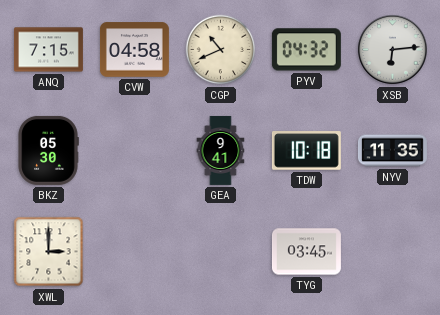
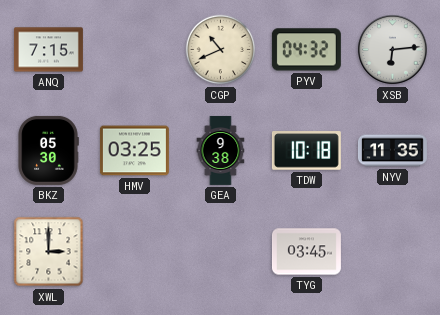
CVW: 04:58 -> none
HMV: none -> 03:25
GEA: 9:41 -> 9:38
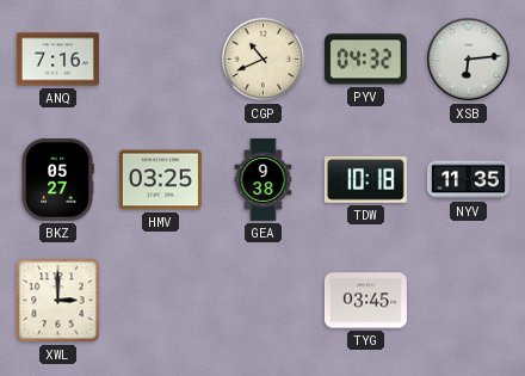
ANQ: 7:15 -> 7:16
BKZ: 05:30 -> 05:27
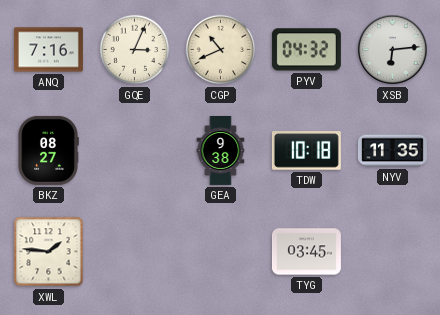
GQE: none -> 3:04
BKZ: 05:27 -> 08:27
HMV: 03:25 -> none
XWL: 3:00 -> 1:46
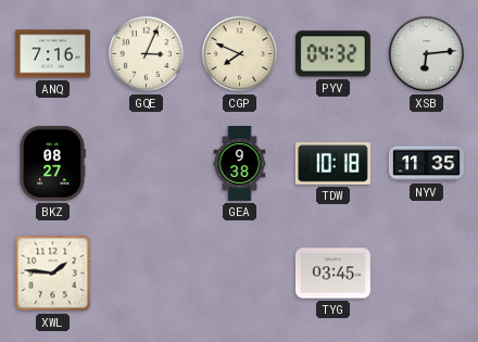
CGP: 10:41 -> 7:49
